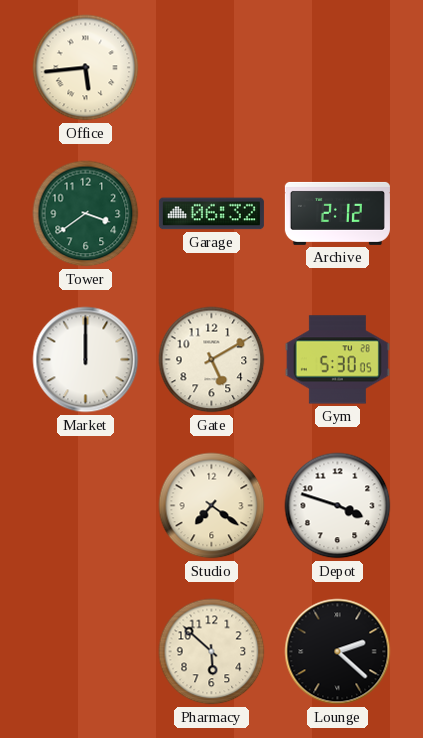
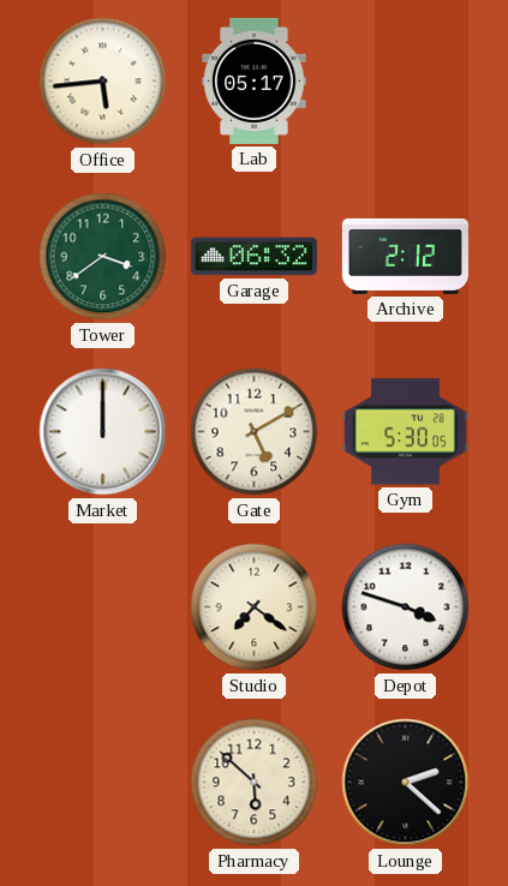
Lab: none -> 05:17
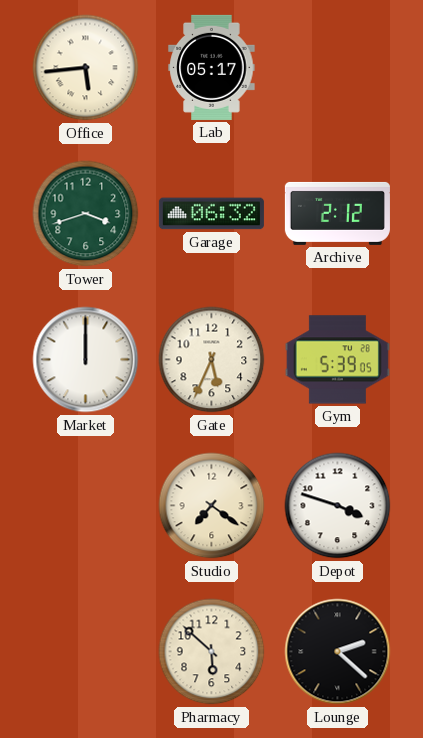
Tower: 3:39 -> 3:42
Gate: 5:10 -> 5:34
Gym: 5:30 -> 5:39
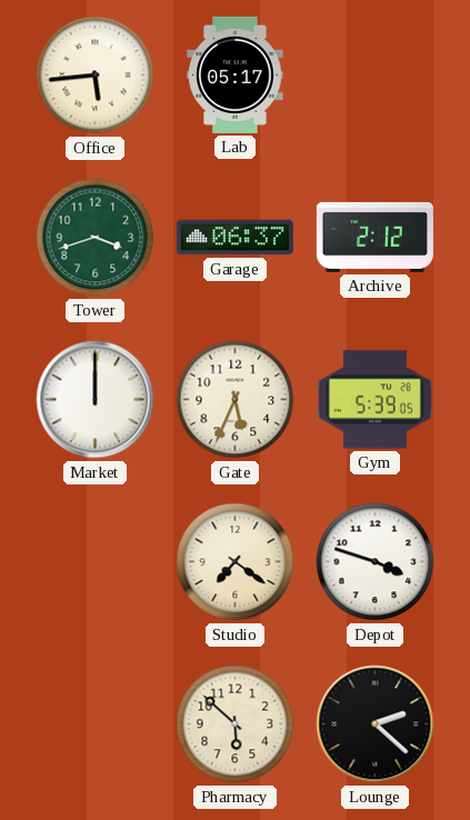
Garage: 06:32 -> 06:37
